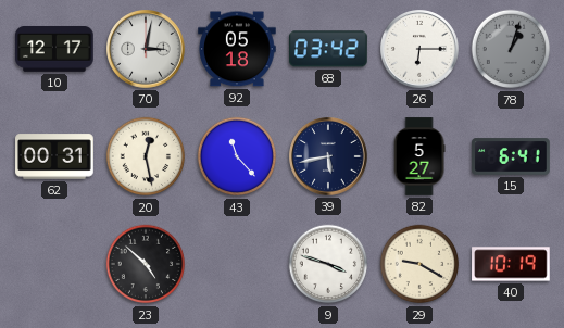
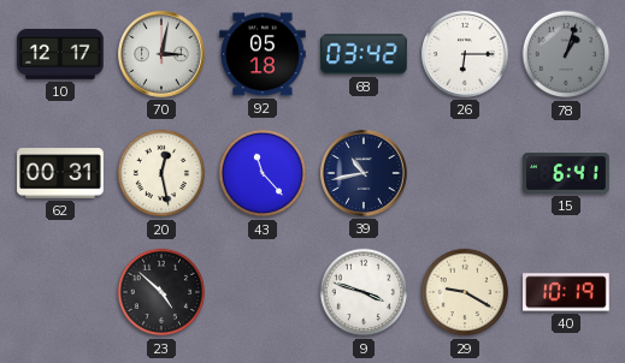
39: 5:43 -> 10:43
82: 5:27 -> none
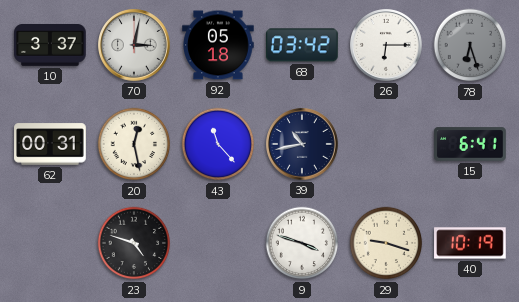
10: 12:17 -> 3:37
78: 1:03 -> 6:27
23: 4:52 -> 4:48
29: 9:20 -> 9:18
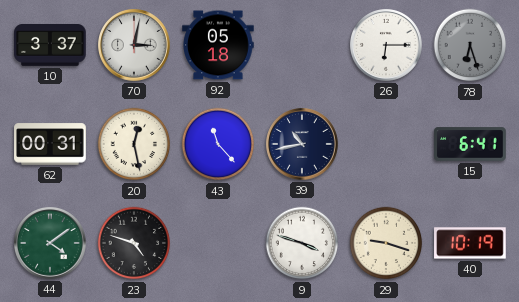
68: 03:42 -> none
44: none -> 4:09
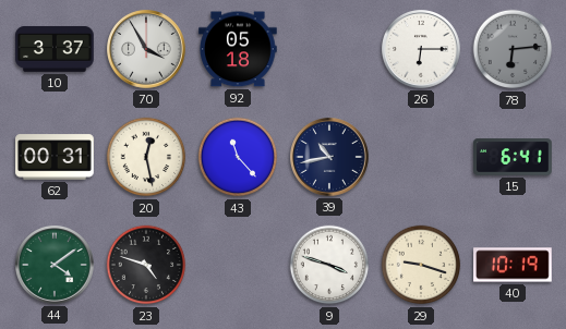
70: 3:02 -> 3:55
78: 6:27 -> 6:14
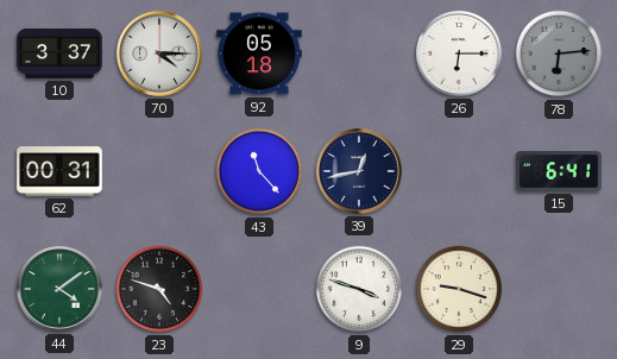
70: 3:55 -> 4:15
20: 12:28 -> none
39: 10:43 -> 12:43
40: 10:19 -> none
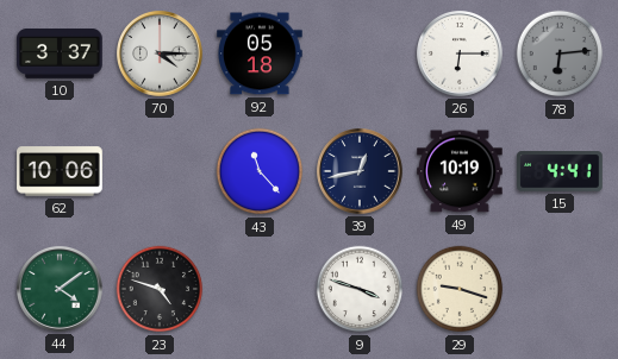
62: 00:31 -> 10:06
49: none -> 10:19
15: 6:41 -> 4:41
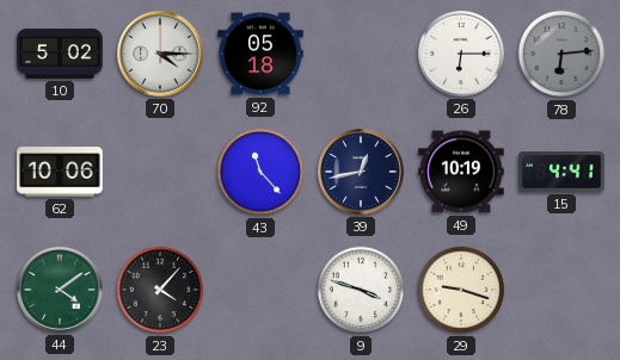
10: 3:37 -> 5:02
23: 4:48 -> 4:07
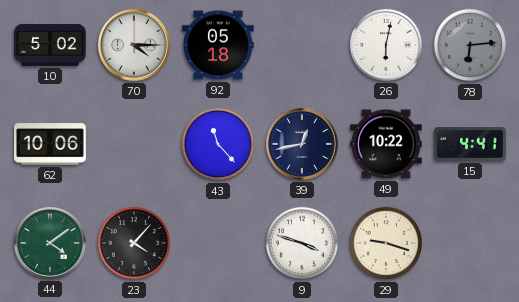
26: 6:15 -> 6:02
49: 10:19 -> 10:22
